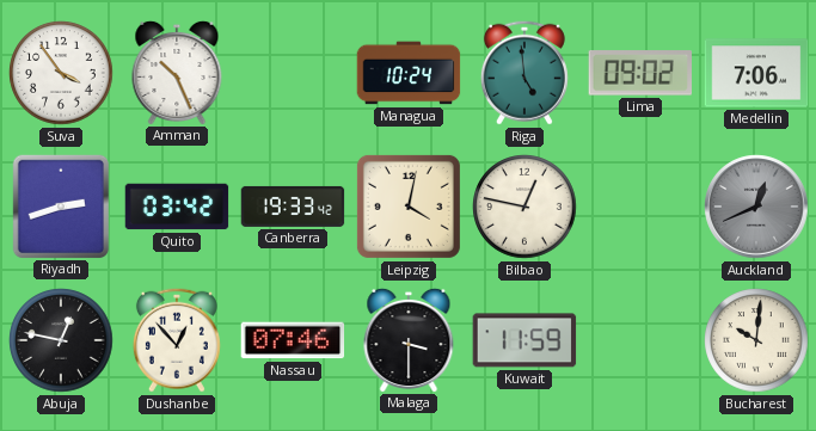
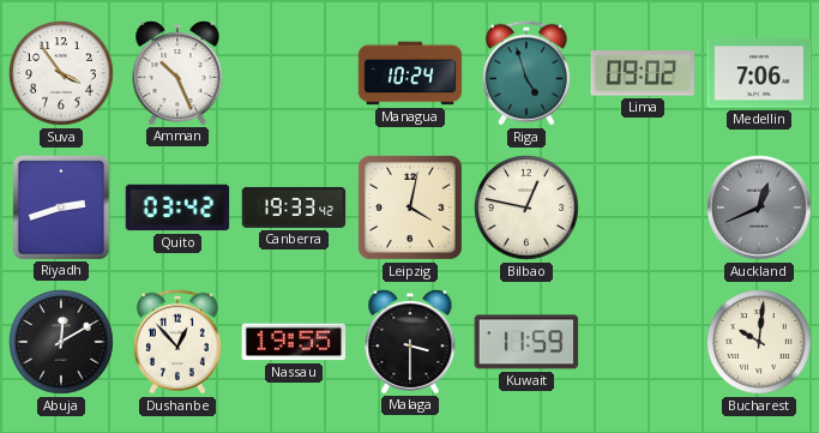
Riga: 4:59 -> 4:57
Abuja: 12:47 -> 12:10
Nassau: 07:46 -> 19:55
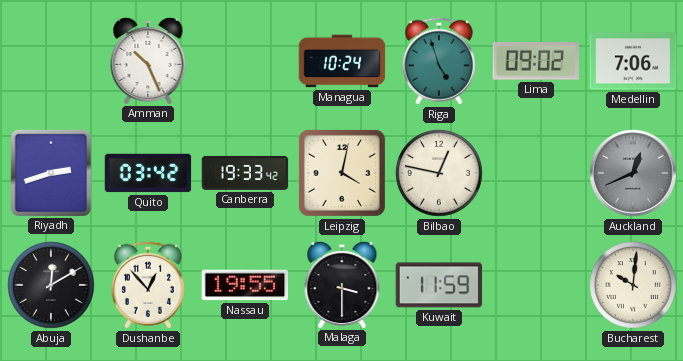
Suva: 3:54 -> none
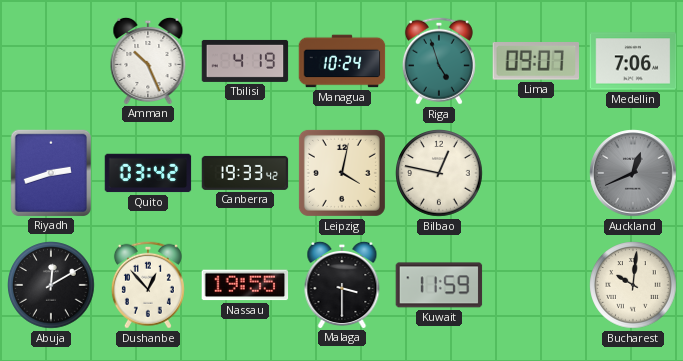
Tbilisi: none -> 4:19
Lima: 09:02 -> 09:07
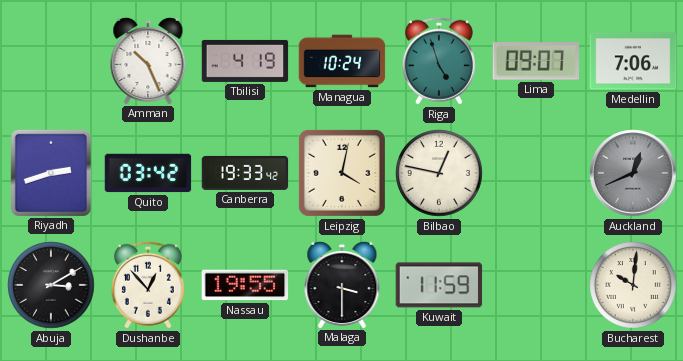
Abuja: 12:10 -> 3:10
